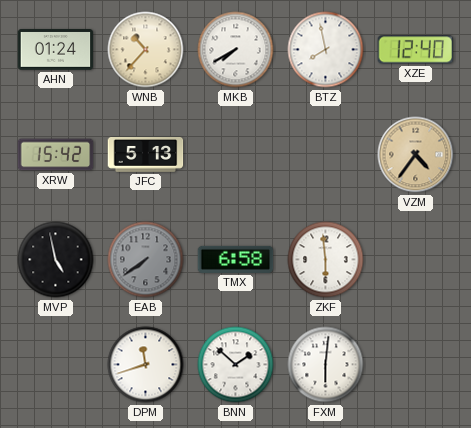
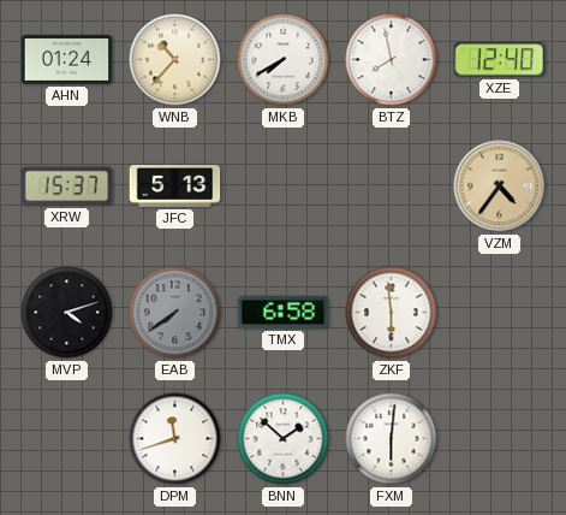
XRW: 15:42 -> 15:37
MVP: 4:58 -> 4:12
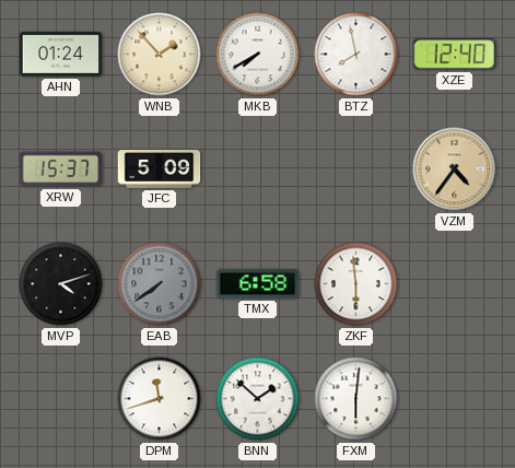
WNB: 10:37 -> 1:53
JFC: 5:13 -> 5:09
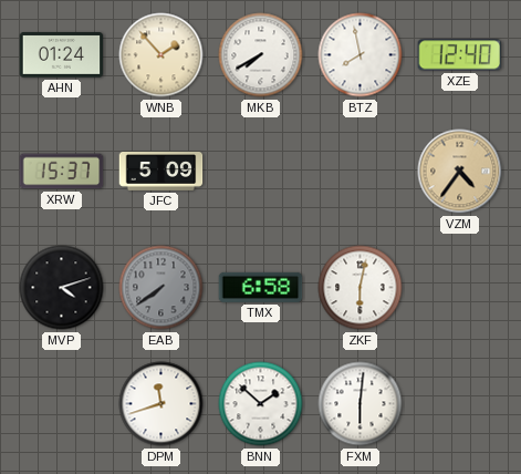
ZKF: 5:59 -> 6:02
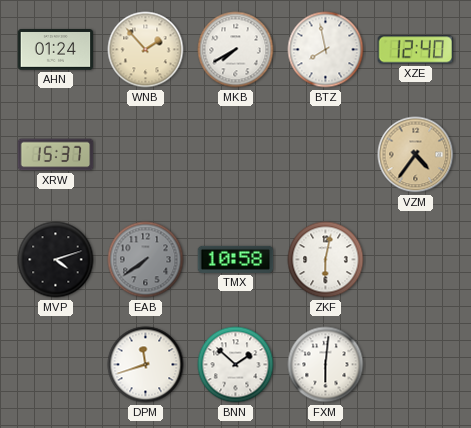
JFC: 5:09 -> none
TMX: 6:58 -> 10:58
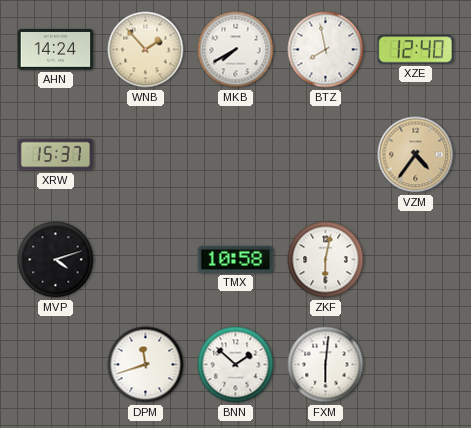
AHN: 01:24 -> 14:24
EAB: 7:39 -> none
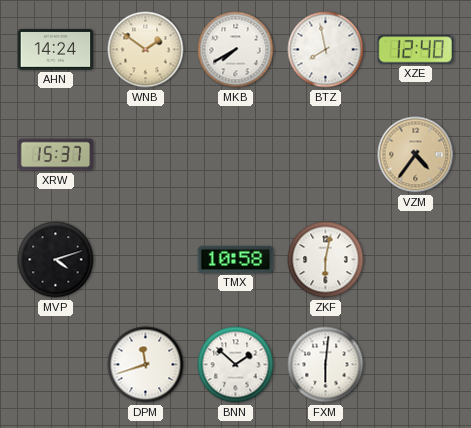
WNB: 1:53 -> 1:51
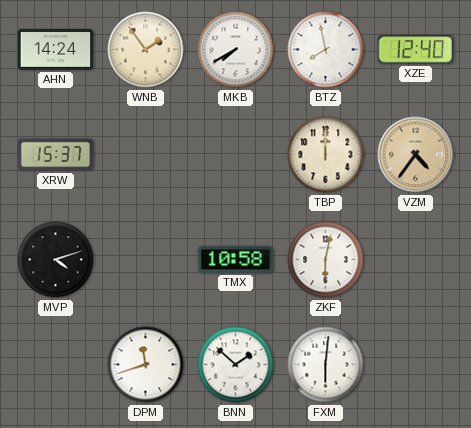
WNB: 1:51 -> 1:54
TBP: none -> 12:00
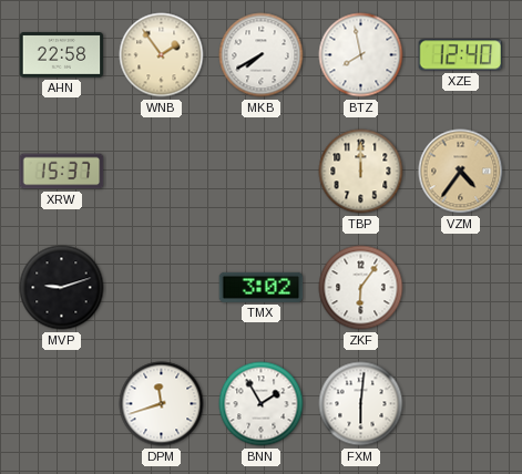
AHN: 14:24 -> 22:58
MVP: 4:12 -> 9:12
TMX: 10:58 -> 3:02
ZKF: 6:02 -> 6:06
BNN: 1:52 -> 1:55
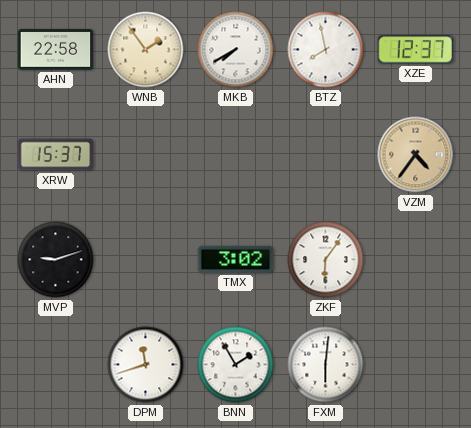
XZE: 12:40 -> 12:37
TBP: 12:00 -> none
